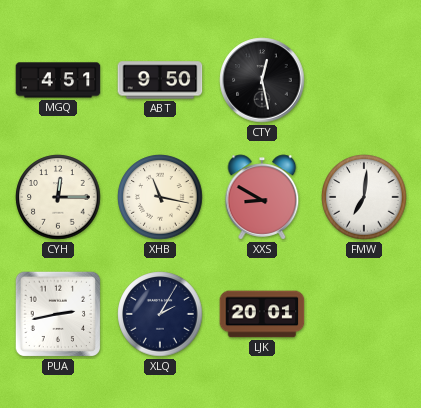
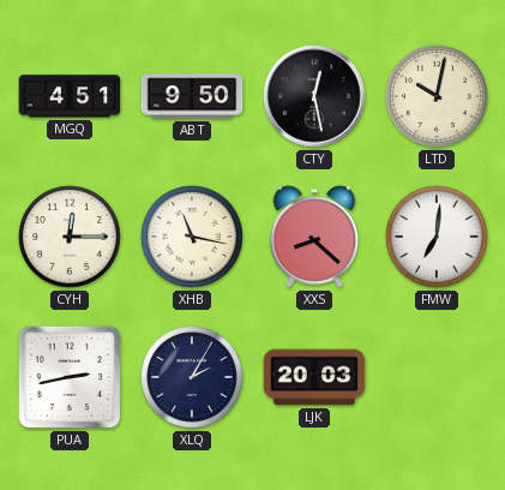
LTD: none -> 10:02
XXS: 8:50 -> 8:22
LJK: 20:01 -> 20:03
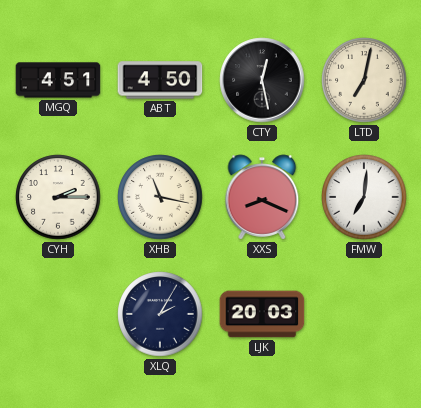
ABT: 9:50 -> 4:50
LTD: 10:02 -> 7:02
CYH: 12:15 -> 2:15
XXS: 8:22 -> 8:19
PUA: 2:43 -> none
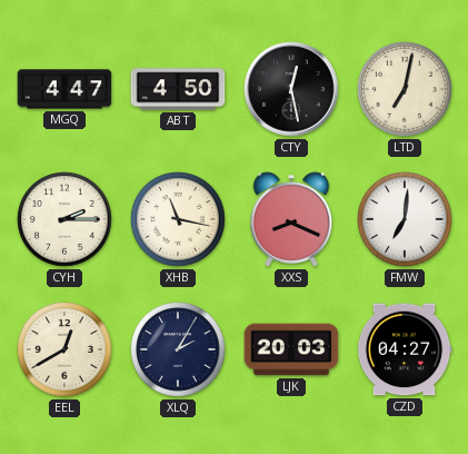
MGQ: 4:51 -> 4:47
EEL: none -> 12:40
CZD: none -> 04:27
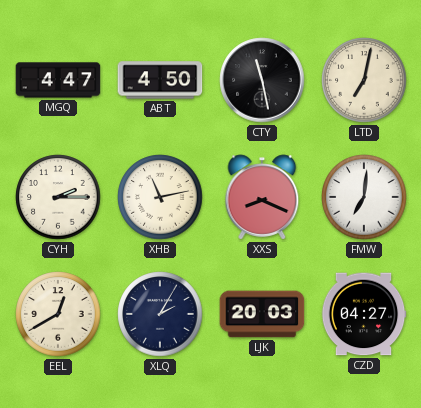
CTY: 12:28 -> 11:28
XHB: 11:17 -> 11:13
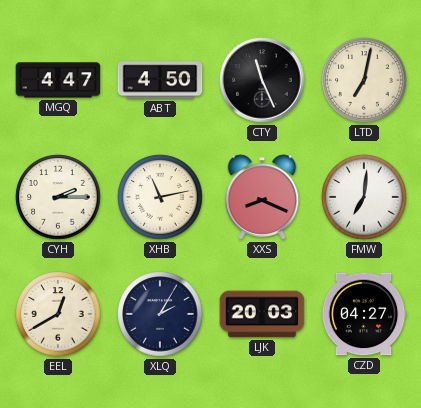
CTY: 11:28 -> 11:26
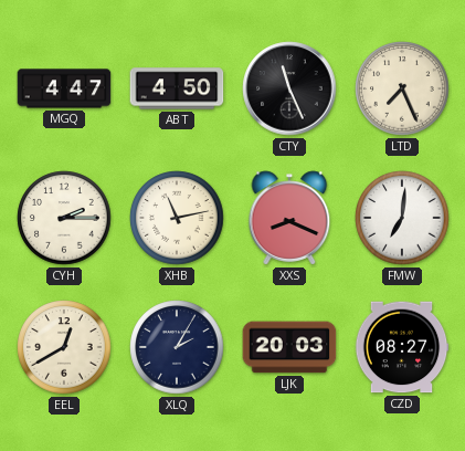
LTD: 7:02 -> 7:26
CZD: 04:27 -> 08:27
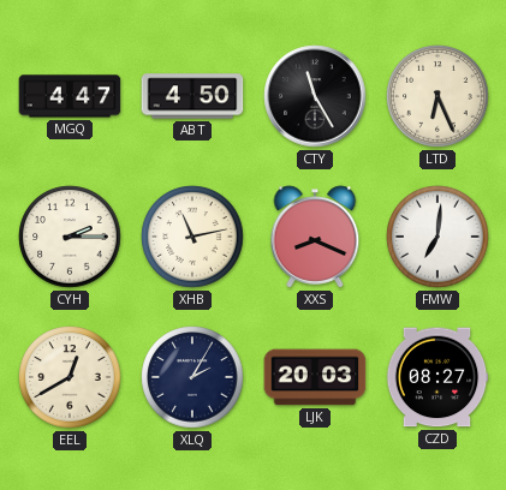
CTY: 11:26 -> 11:25
LTD: 7:26 -> 6:26
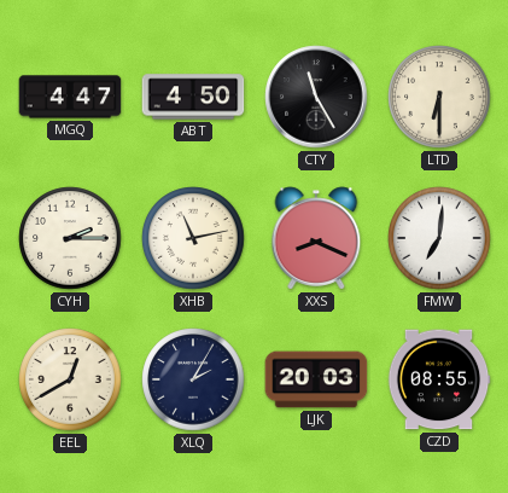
LTD: 6:26 -> 6:30
CZD: 08:27 -> 08:55
